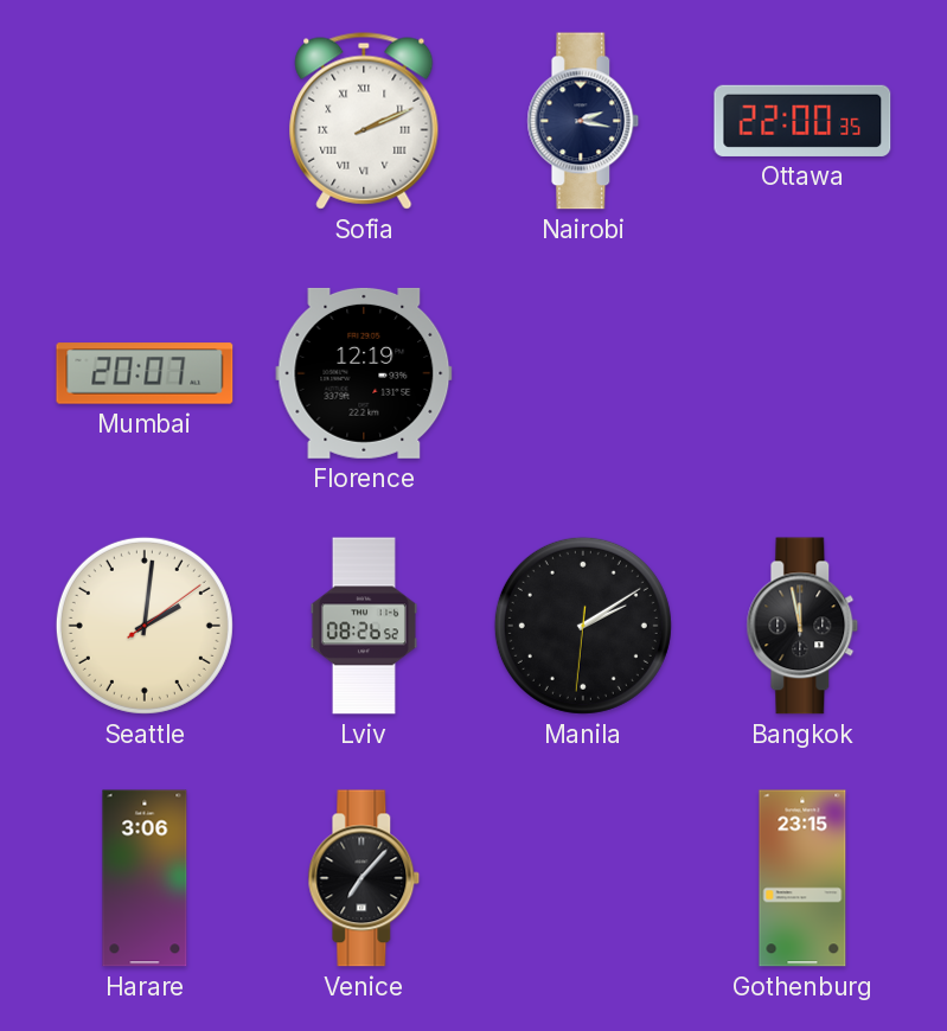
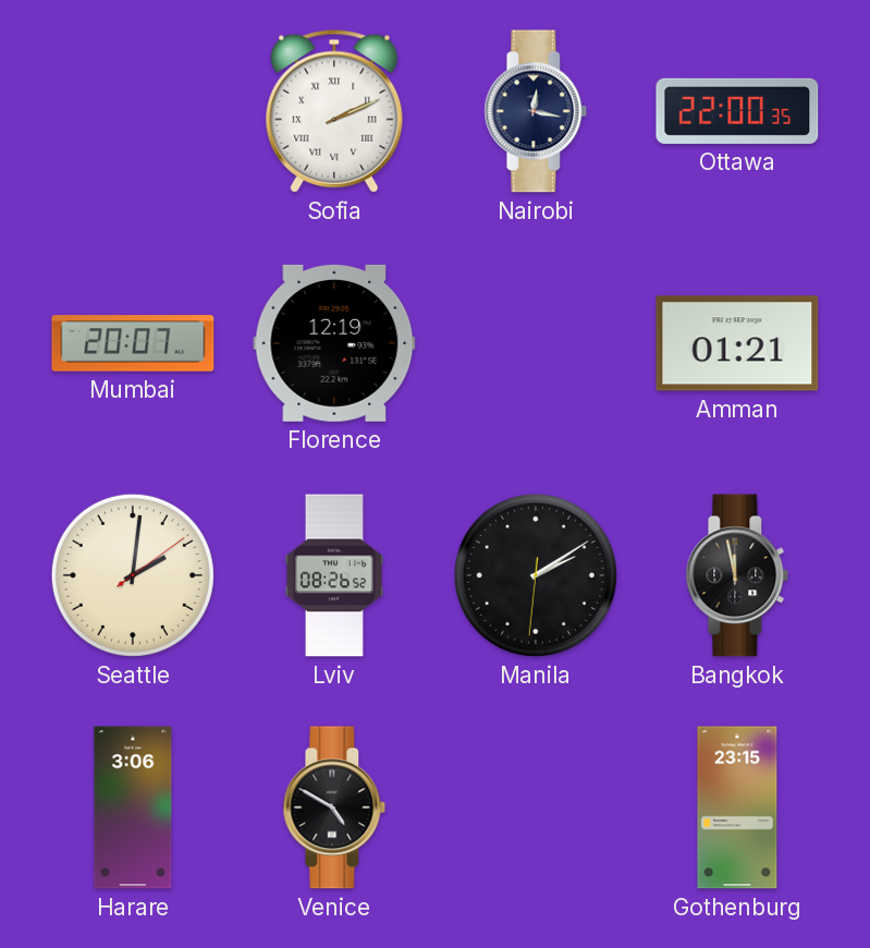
Nairobi: 2:17 -> 12:17
Amman: none -> 01:21
Venice: 7:07 -> 4:50
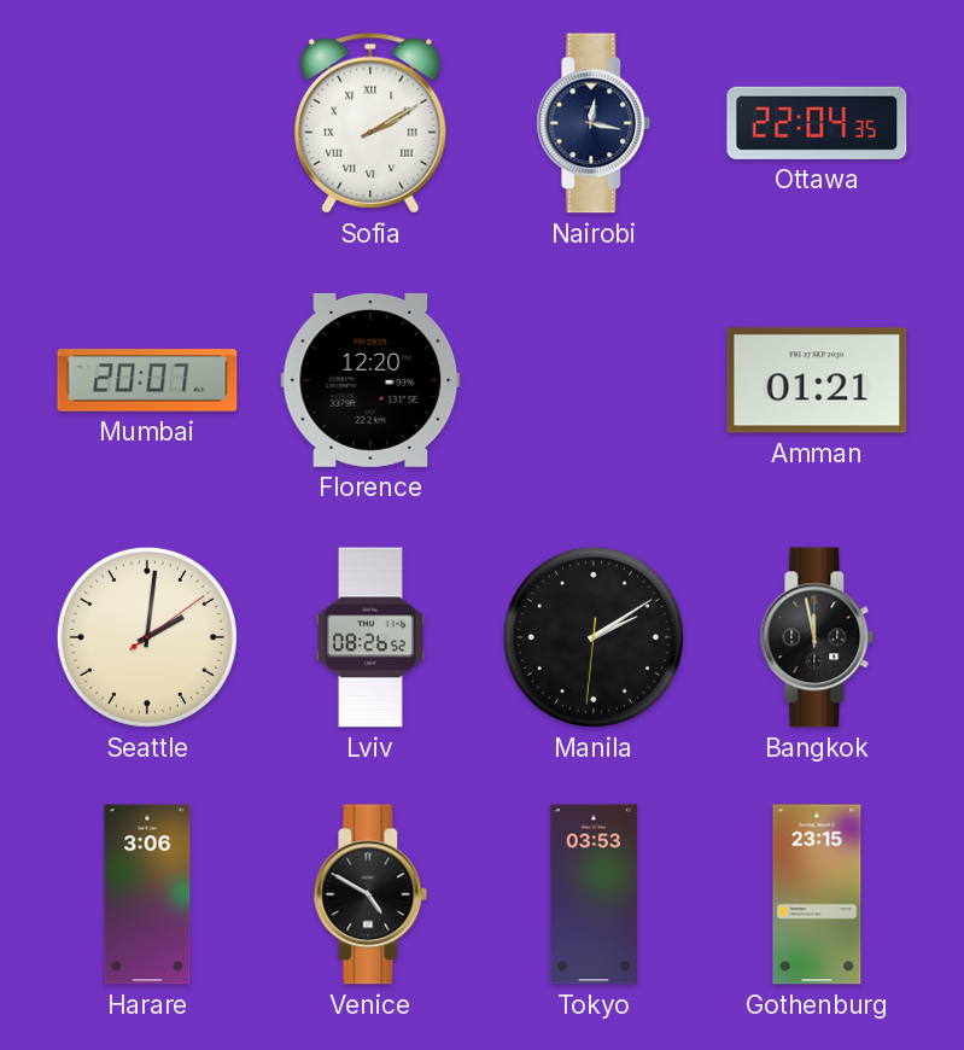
Sofia: 2:11 -> 2:10
Ottawa: 22:00 -> 22:04
Florence: 12:19 -> 12:20
Tokyo: none -> 03:53
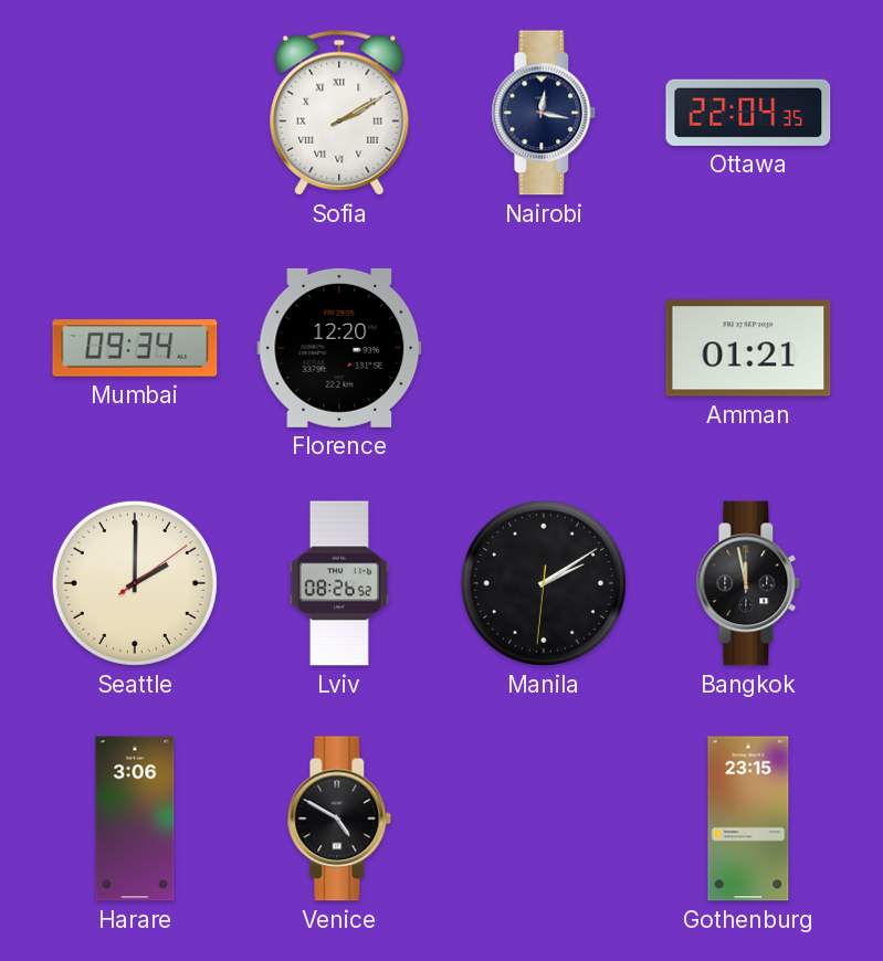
Mumbai: 20:07 -> 09:34
Seattle: 2:01 -> 2:00
Tokyo: 03:53 -> none
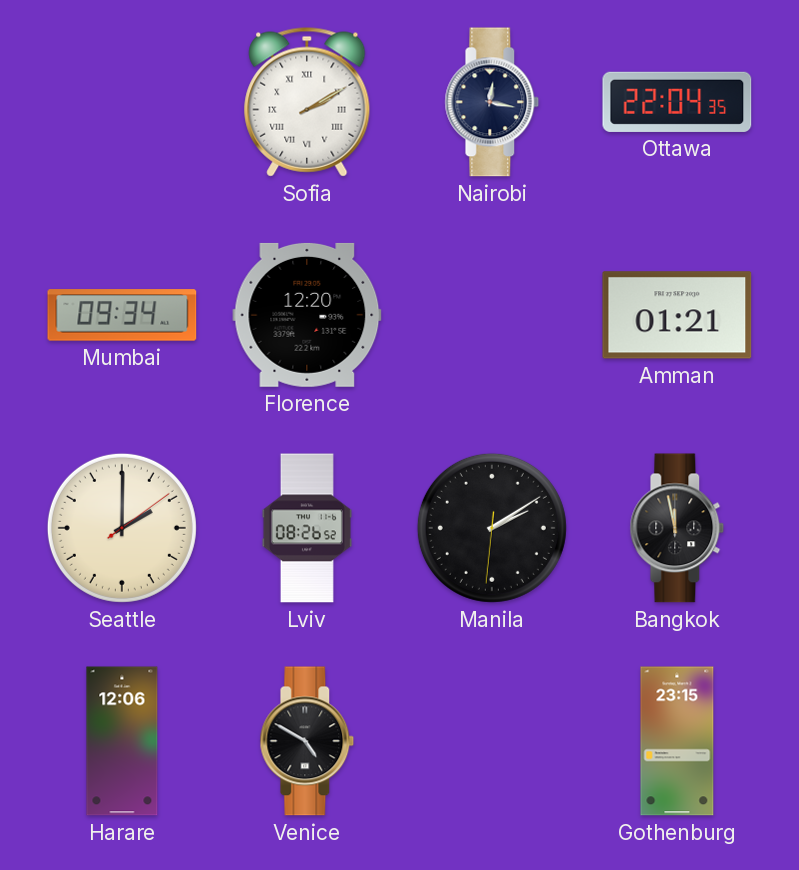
Harare: 3:06 -> 12:06
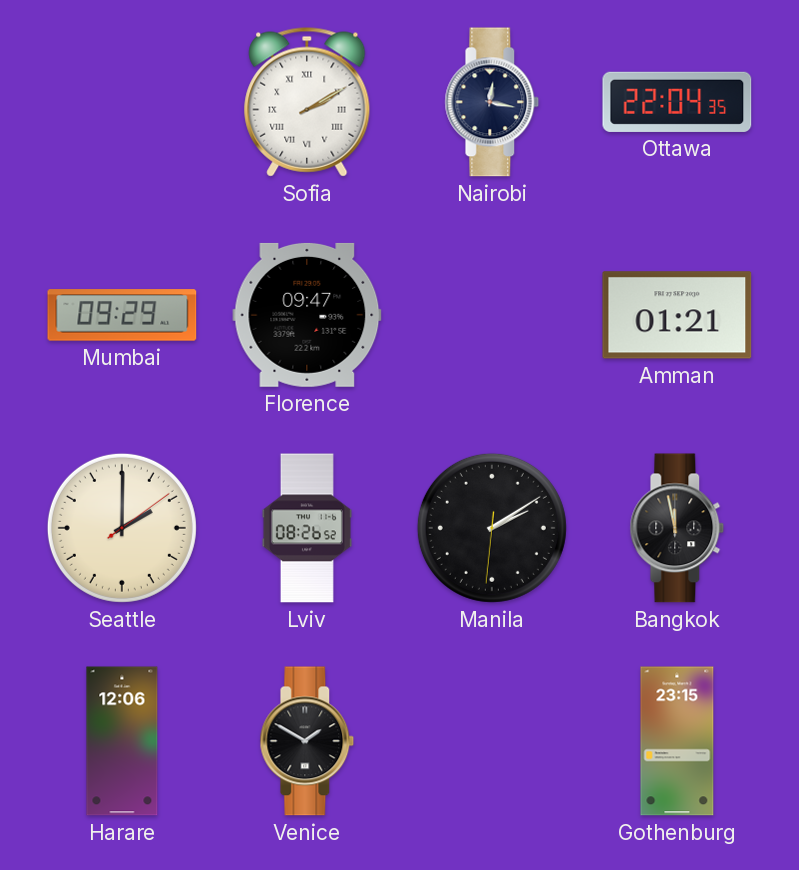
Mumbai: 09:34 -> 09:29
Florence: 12:20 -> 09:47
Venice: 4:50 -> 1:50
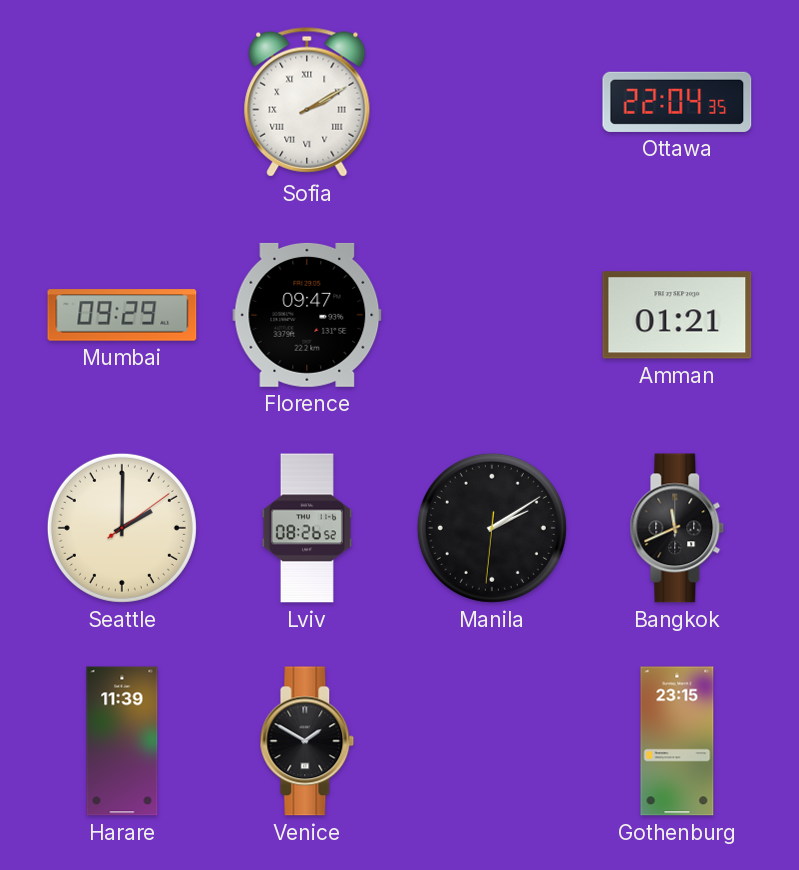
Nairobi: 12:17 -> none
Bangkok: 11:58 -> 11:41
Harare: 12:06 -> 11:39
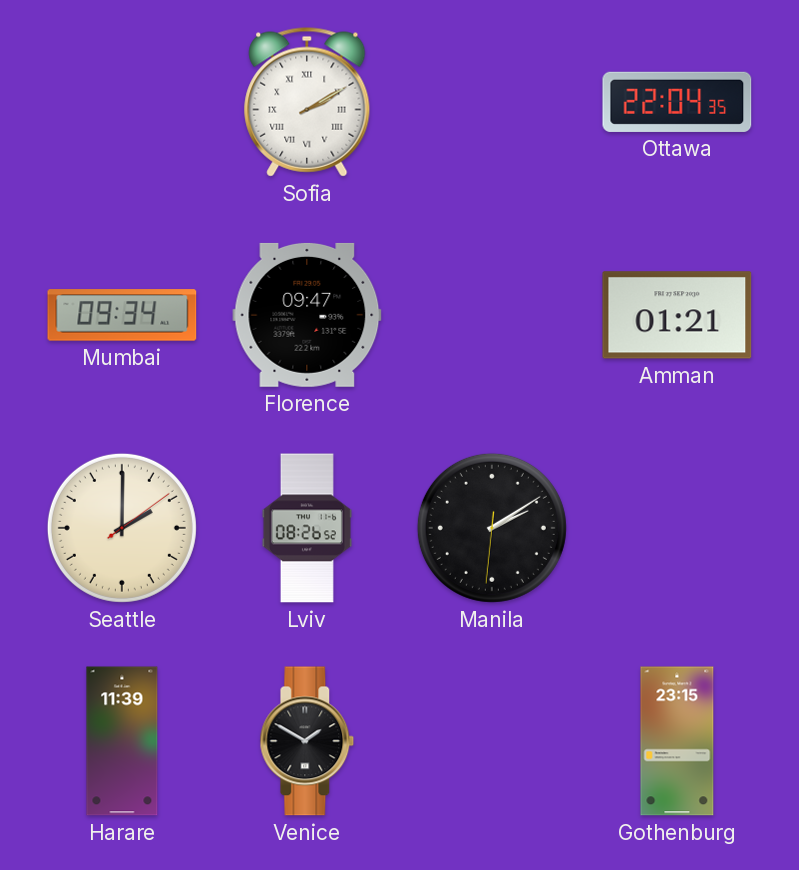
Mumbai: 09:29 -> 09:34
Bangkok: 11:41 -> none
